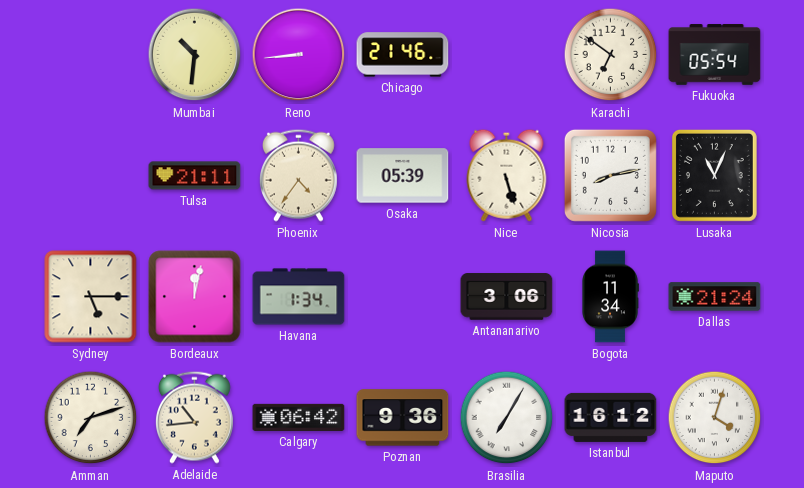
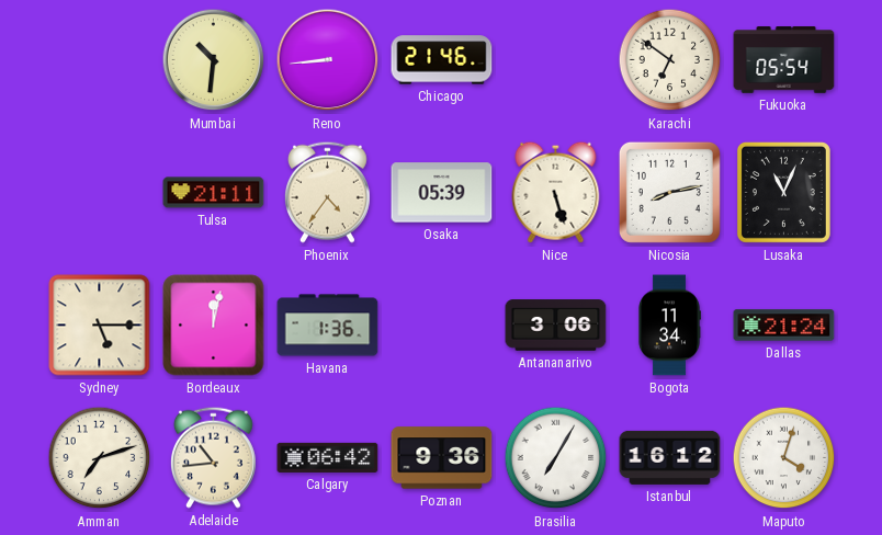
Havana: 1:34 -> 1:36
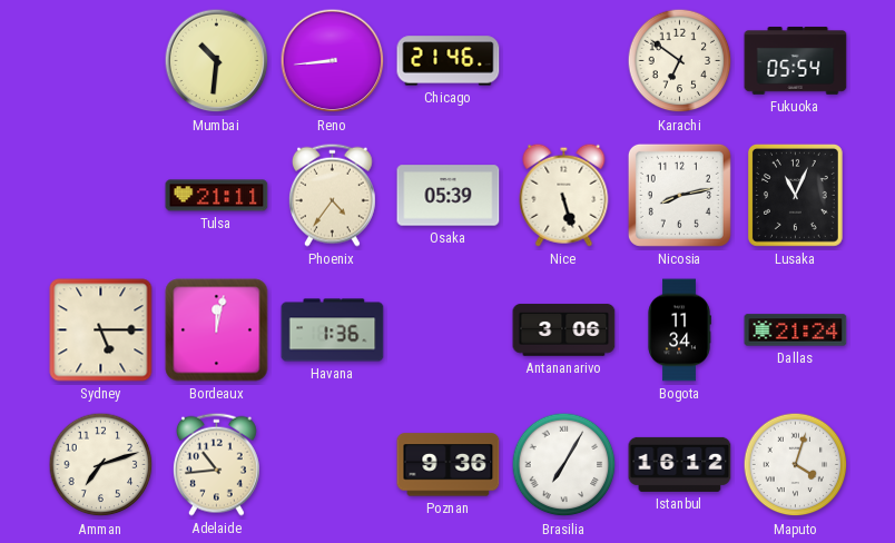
Calgary: 06:42 -> none
